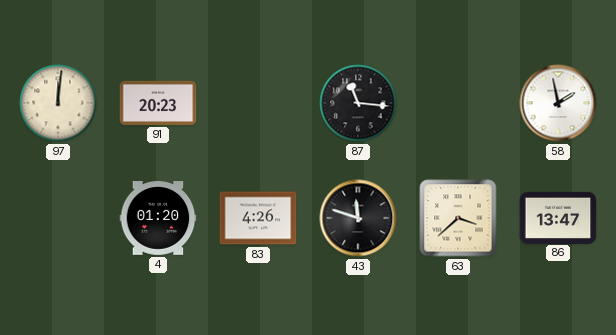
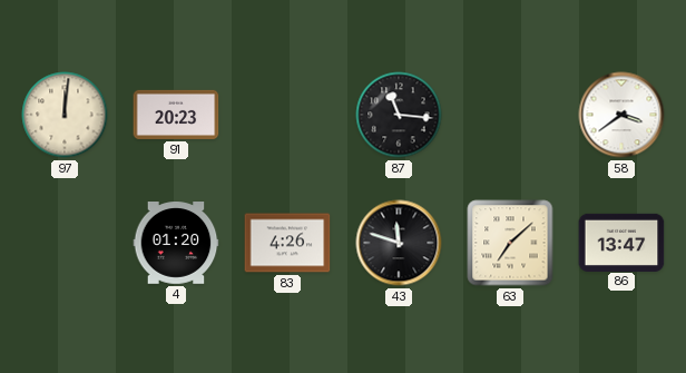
58: 1:58 -> 3:39
63: 3:38 -> 7:08
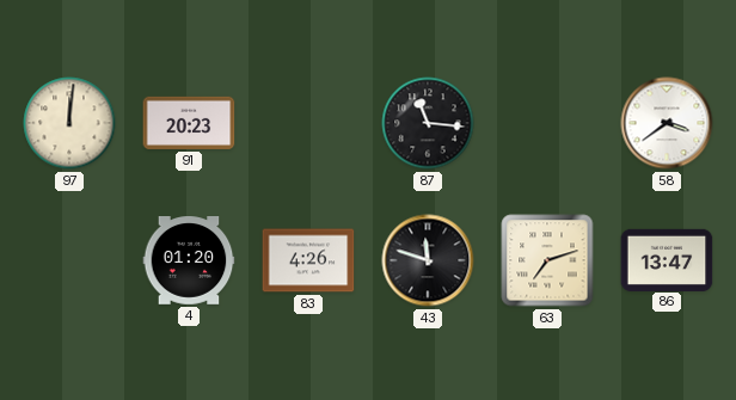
63: 7:08 -> 7:12
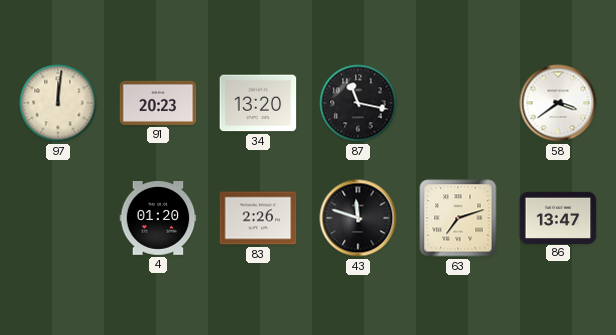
34: none -> 13:20
87: 11:16 -> 11:17
83: 4:26 -> 2:26
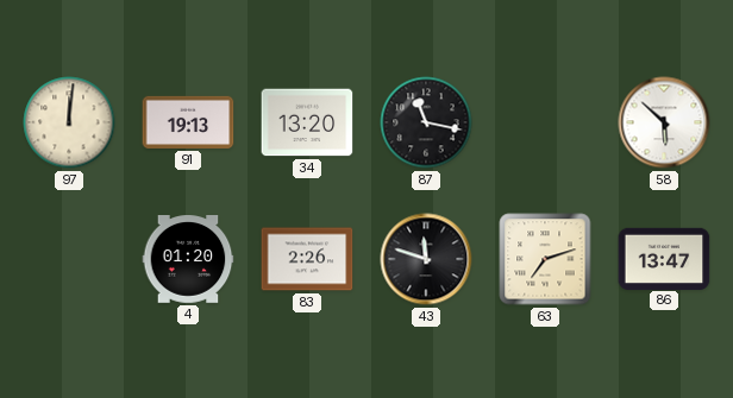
91: 20:23 -> 19:13
58: 3:39 -> 5:52
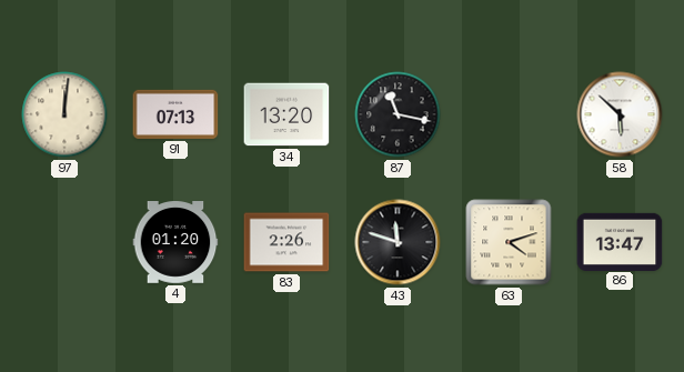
91: 19:13 -> 07:13
63: 7:12 -> 4:12
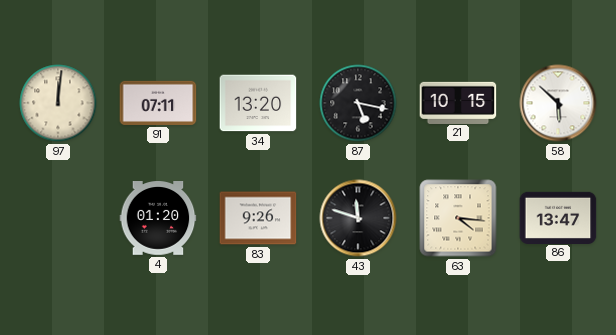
91: 07:13 -> 07:11
87: 11:17 -> 5:17
21: none -> 10:15
83: 2:26 -> 9:26
63: 4:12 -> 4:16
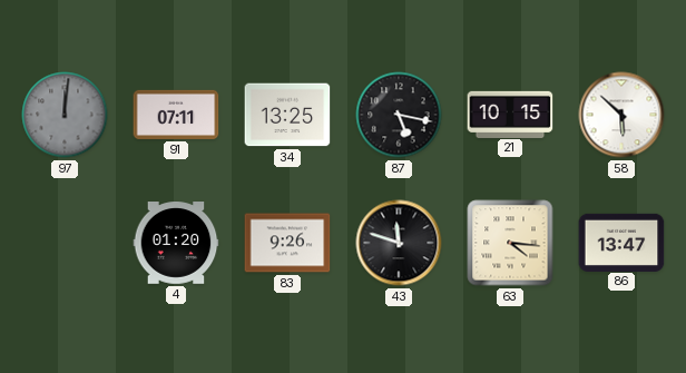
97 dial: cream -> grey
34: 13:20 -> 13:25
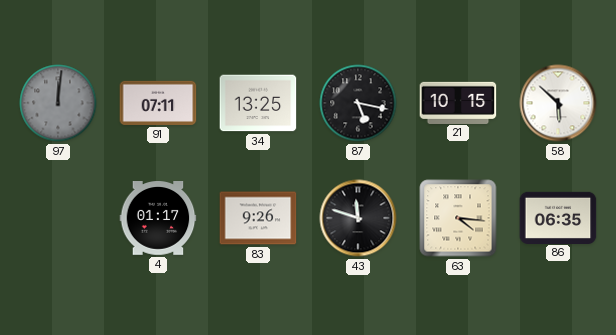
4: 01:20 -> 01:17
86: 13:47 -> 06:35
